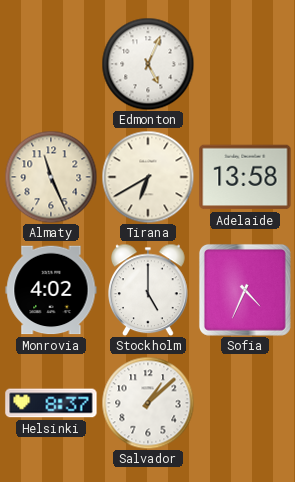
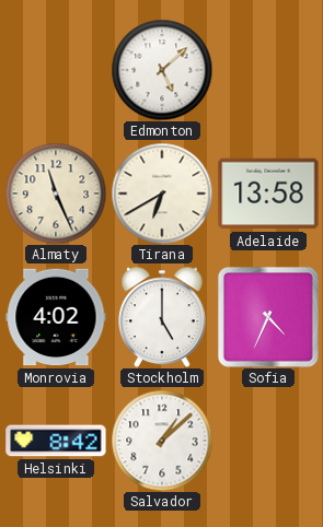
Edmonton: 5:04 -> 5:08
Helsinki: 8:37 -> 8:42
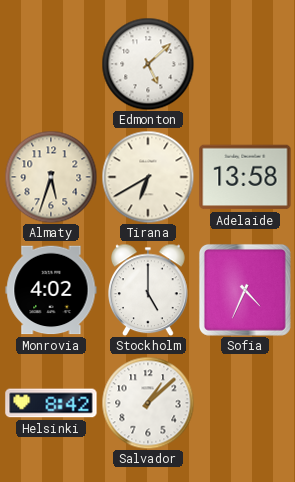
Almaty: 11:26 -> 5:33
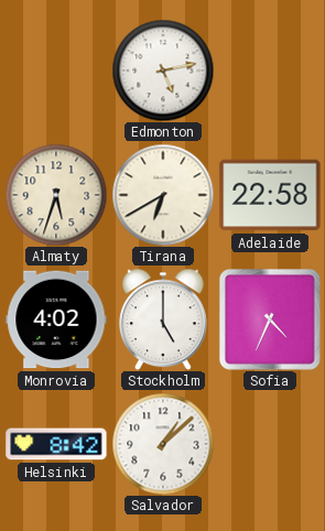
Edmonton: 5:08 -> 5:13
Adelaide: 13:58 -> 22:58
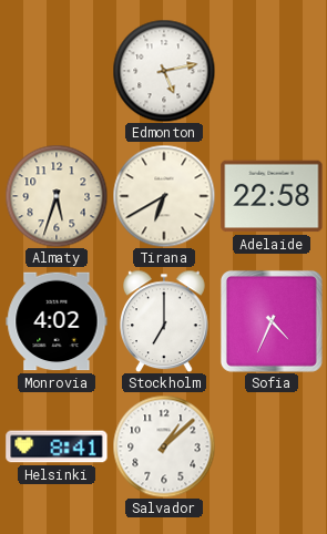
Stockholm: 5:00 -> 7:00
Helsinki: 8:42 -> 8:41
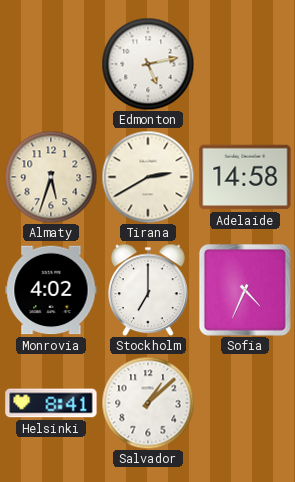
Tirana: 6:40 -> 2:40
Adelaide: 22:58 -> 14:58
